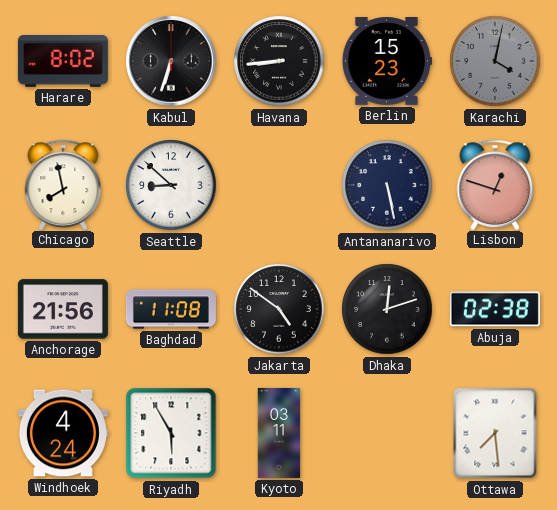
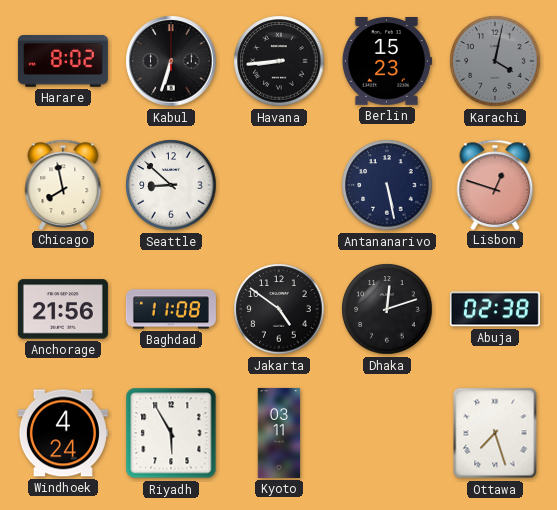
Ottawa: 7:29 -> 7:27
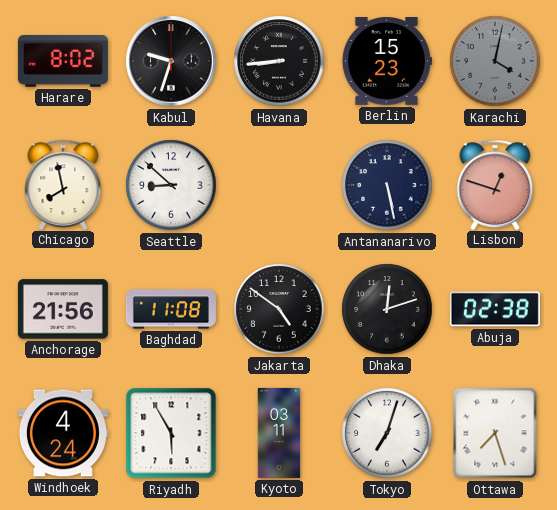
Kabul: 6:33 -> 9:33
Tokyo: none -> 7:03
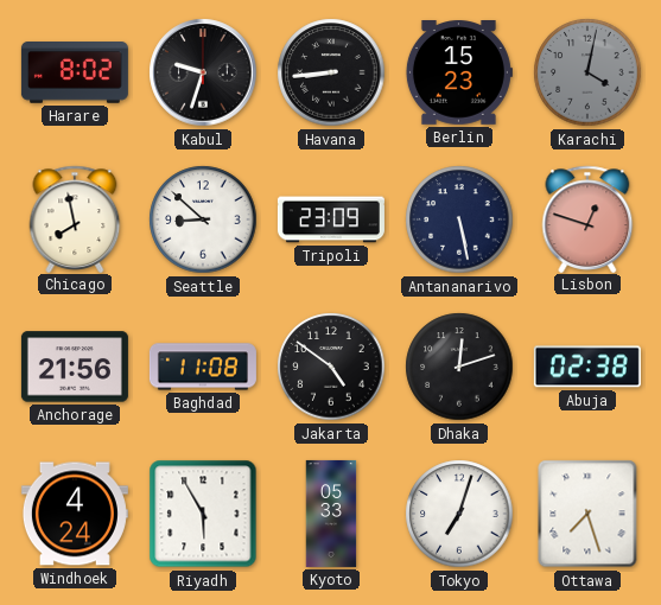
Tripoli: none -> 23:09
Kyoto: 03:11 -> 05:33
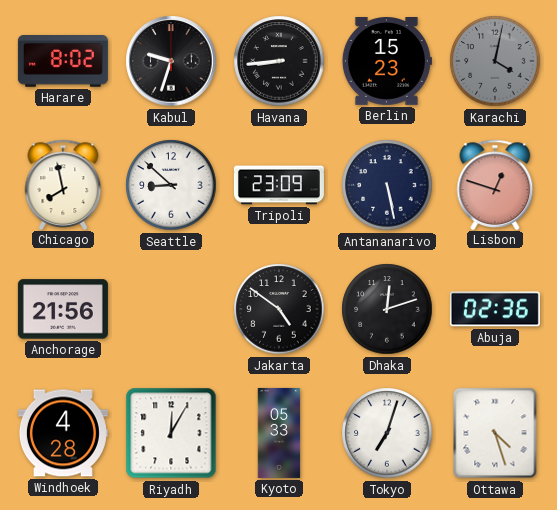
Baghdad: 11:08 -> none
Abuja: 02:38 -> 02:36
Windhoek: 4:24 -> 4:28
Riyadh: 5:55 -> 12:05
Ottawa: 7:27 -> 4:27
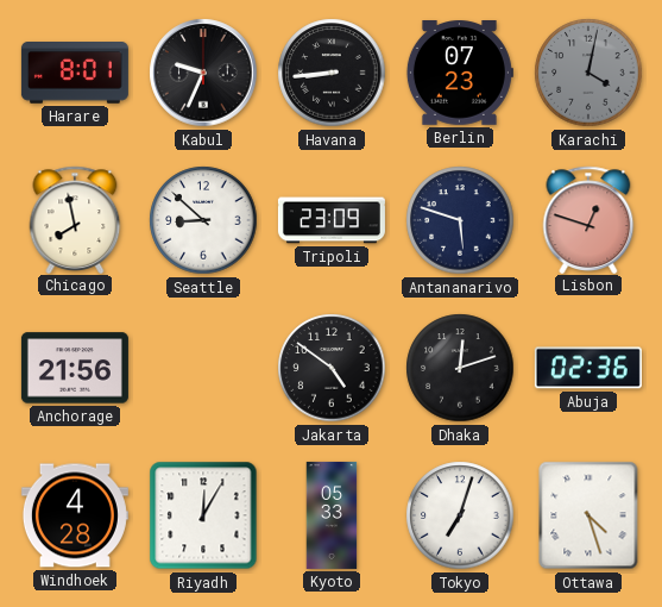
Harare: 8:02 -> 8:01
Kabul: 9:33 -> 9:34
Berlin: 15:23 -> 07:23
Antananarivo: 5:28 -> 5:48
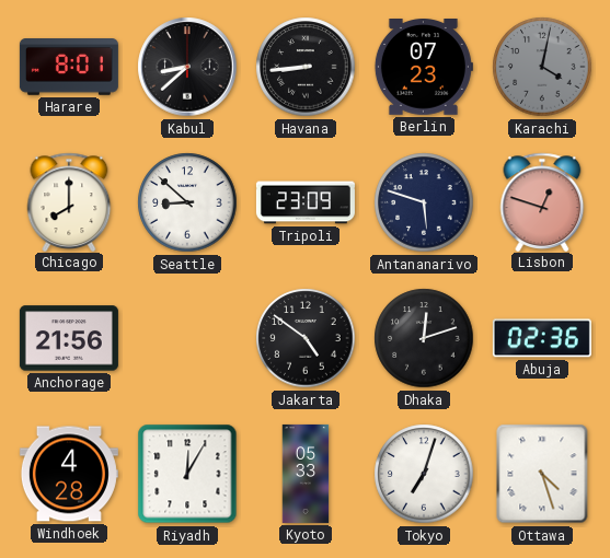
Kabul: 9:34 -> 8:38
Chicago: 7:58 -> 8:00
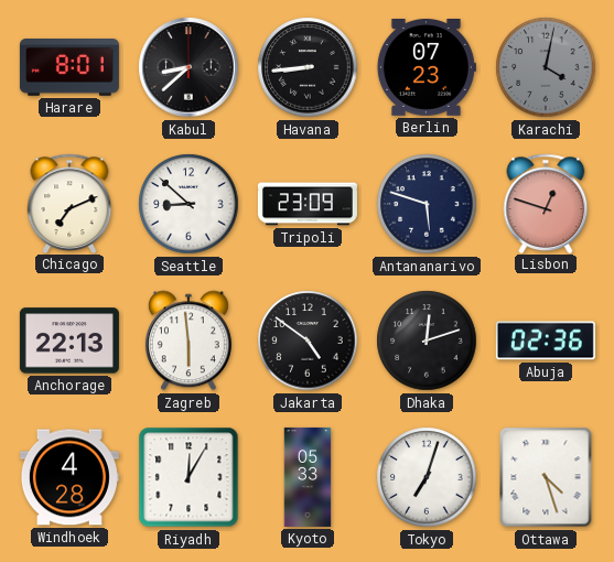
Chicago: 8:00 -> 7:11
Anchorage: 21:56 -> 22:13
Zagreb: none -> 5:59
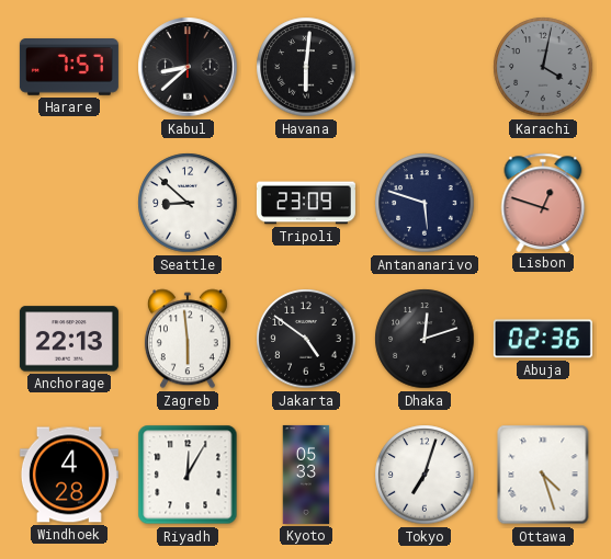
Harare: 8:01 -> 7:57
Havana: 8:44 -> 6:01
Berlin: 07:23 -> none
Chicago: 7:11 -> none
